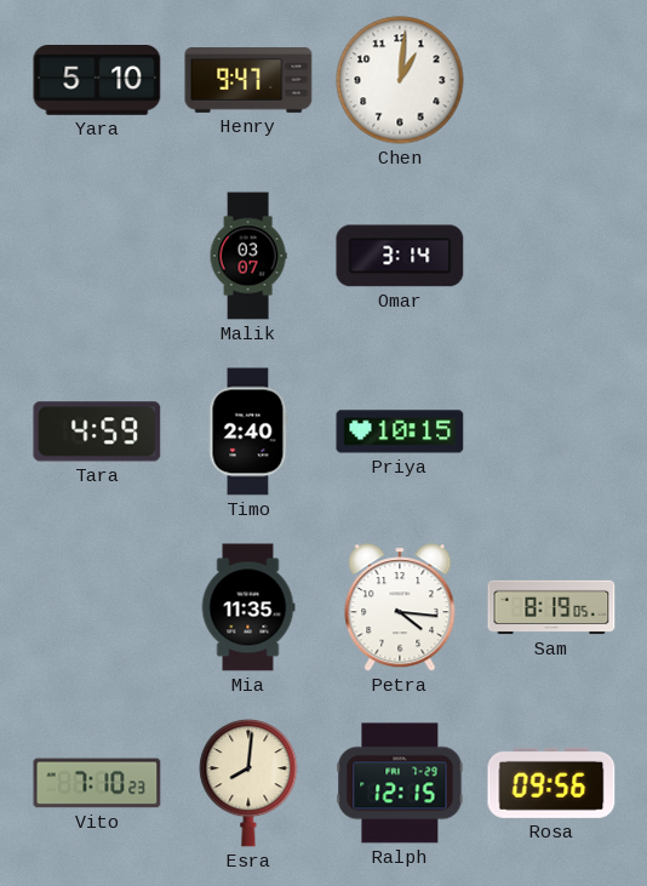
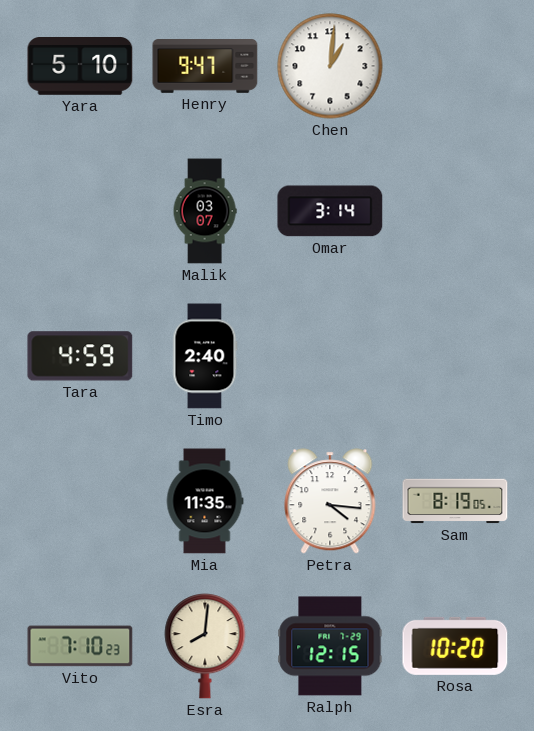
Priya: 10:15 -> none
Rosa: 09:56 -> 10:20
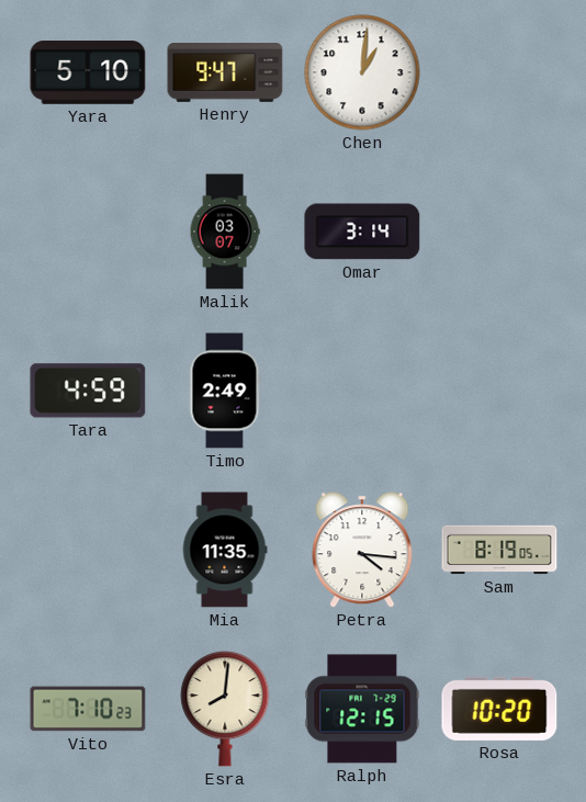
Timo: 2:40 -> 2:49
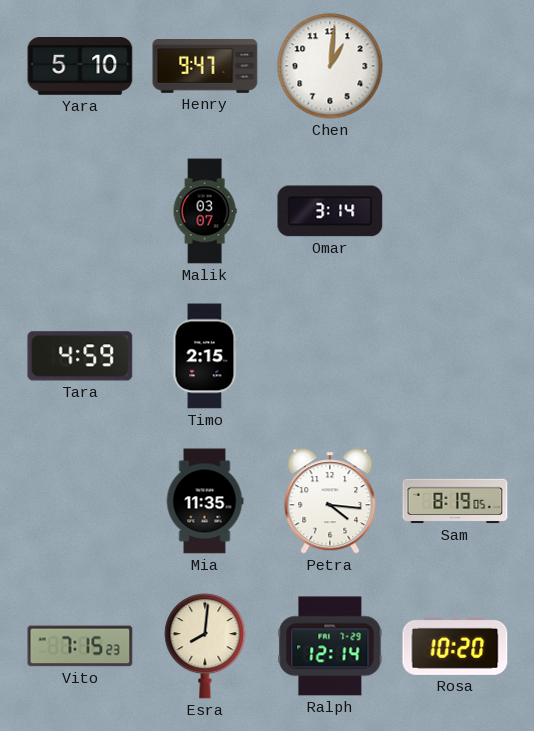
Timo: 2:49 -> 2:15
Vito: 7:10 -> 7:15
Ralph: 12:15 -> 12:14
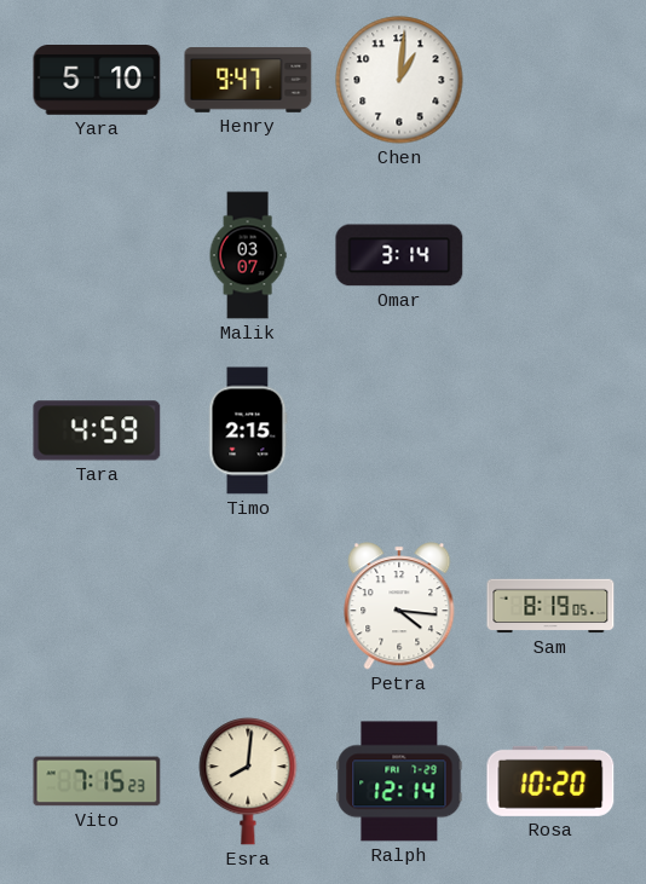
Mia: 11:35 -> none
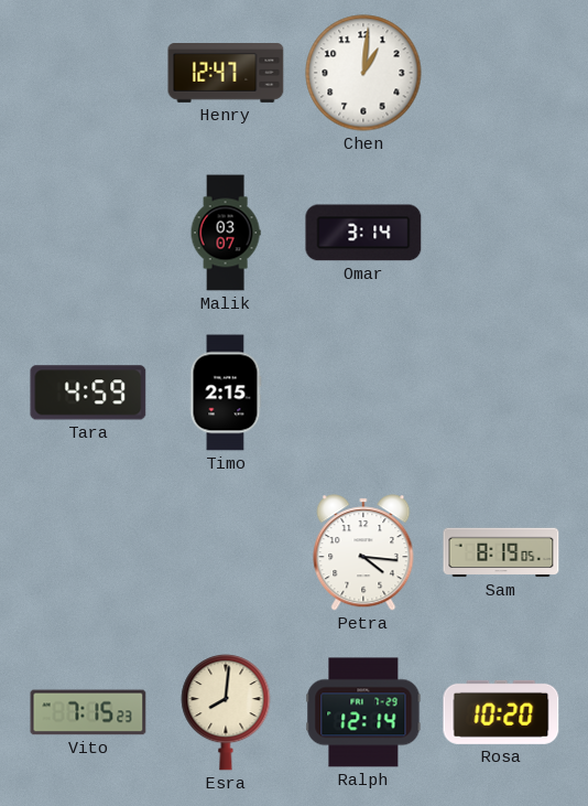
Yara: 5:10 -> none
Henry: 9:47 -> 12:47
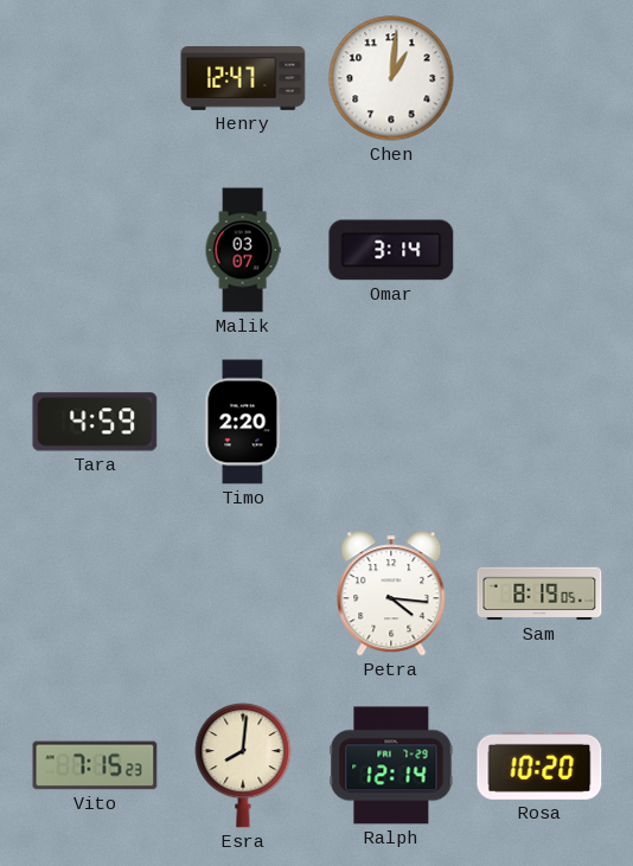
Timo: 2:15 -> 2:20
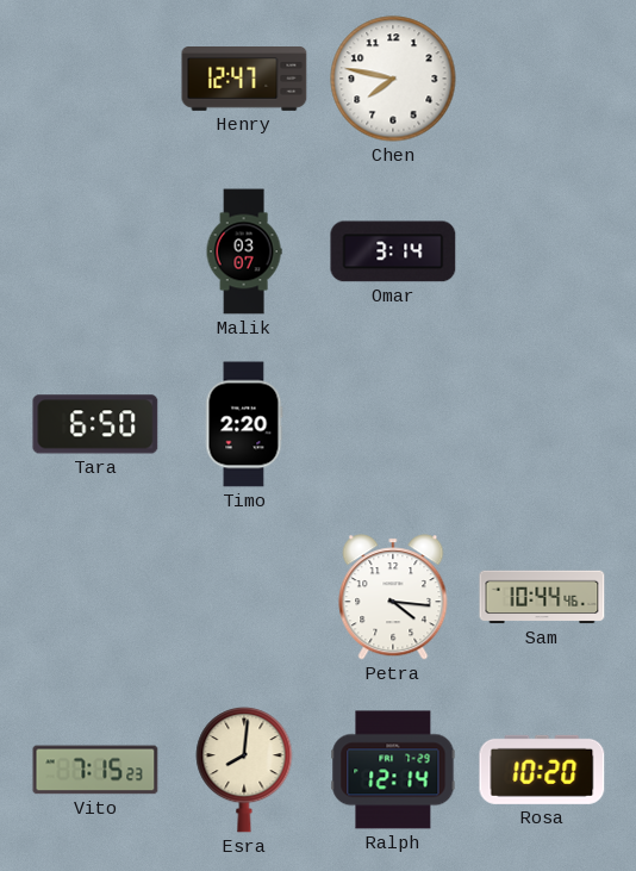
Chen: 1:01 -> 7:47
Tara: 4:59 -> 6:50
Sam: 8:19 -> 10:44
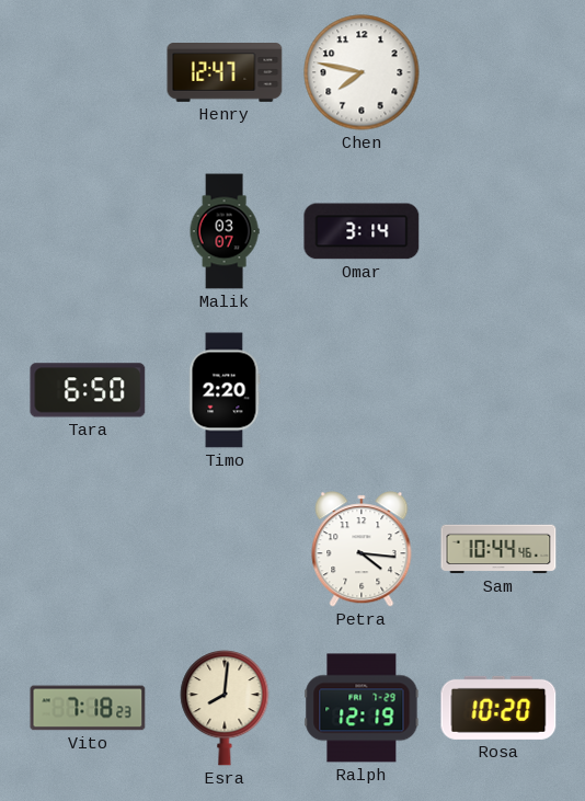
Vito: 7:15 -> 7:18
Ralph: 12:14 -> 12:19
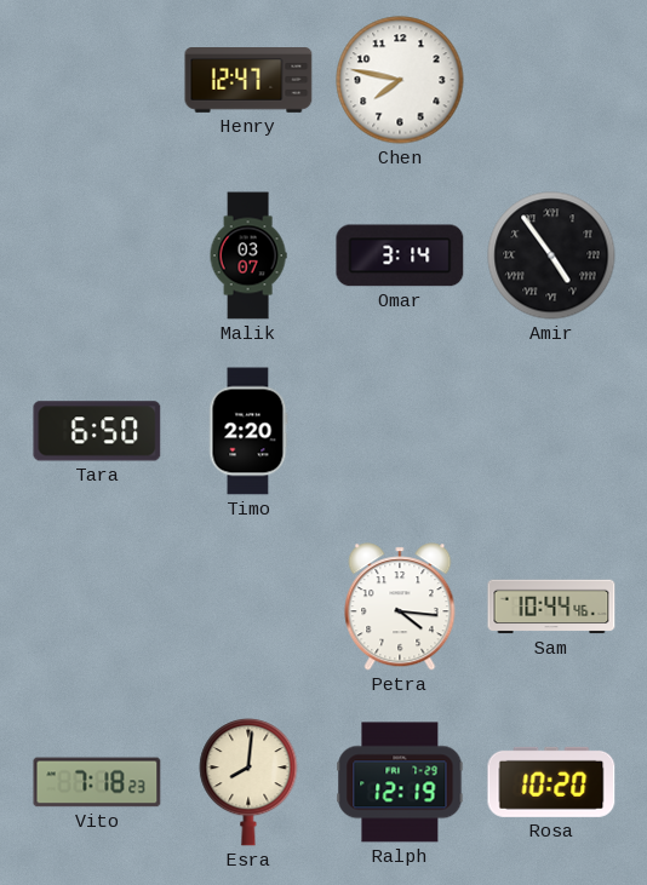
Amir: none -> 4:54
